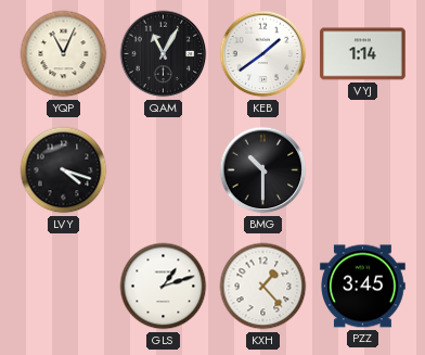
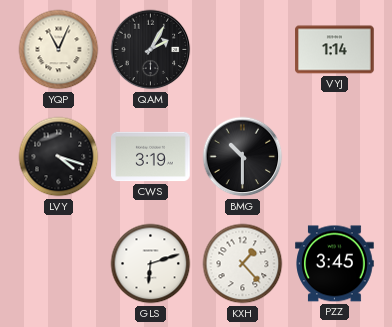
QAM: 11:05 -> 2:05
KEB: 1:39 -> none
CWS: none -> 3:19
GLS: 1:12 -> 6:12
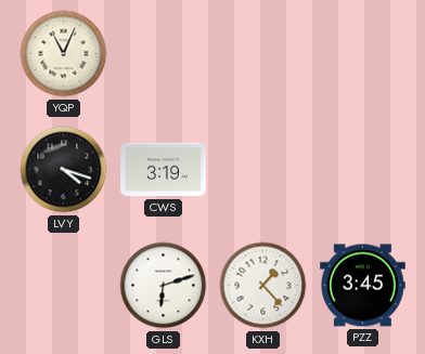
QAM: 2:05 -> none
VYJ: 1:14 -> none
BMG: 10:30 -> none
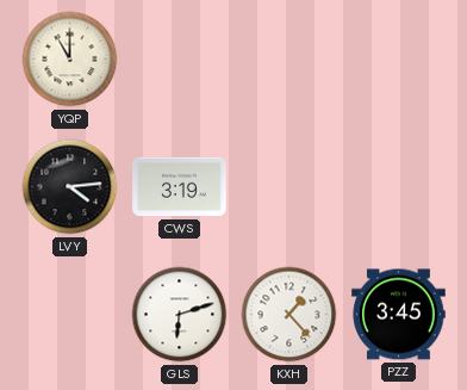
YQP: 11:04 -> 11:00
LVY: 4:18 -> 4:14
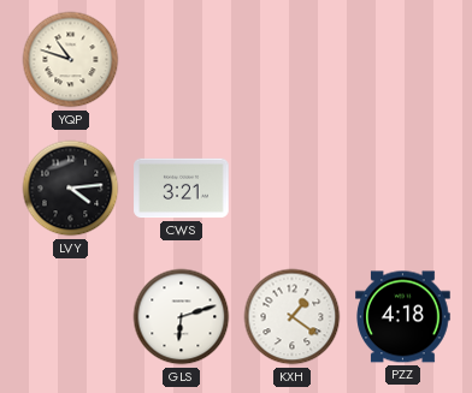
YQP: 11:00 -> 10:48
CWS: 3:19 -> 3:21
KXH: 1:23 -> 1:21
PZZ: 3:45 -> 4:18
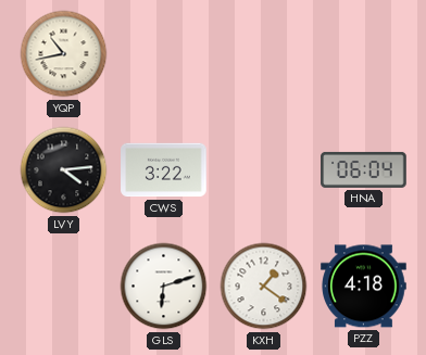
YQP: 10:48 -> 10:43
CWS: 3:21 -> 3:22
HNA: none -> 06:04
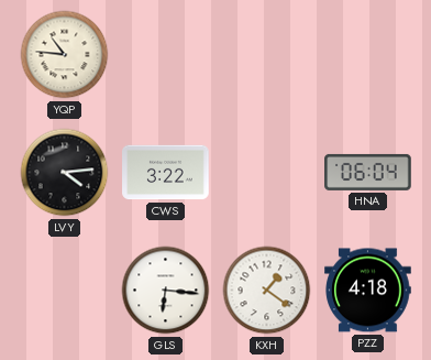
YQP: 10:43 -> 10:46
GLS: 6:12 -> 6:16
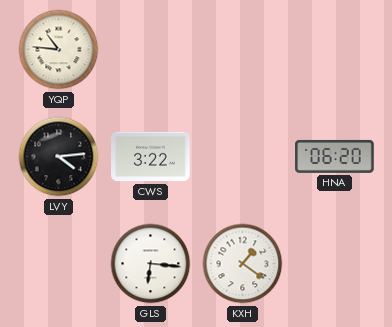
HNA: 06:04 -> 06:20
PZZ: 4:18 -> none
